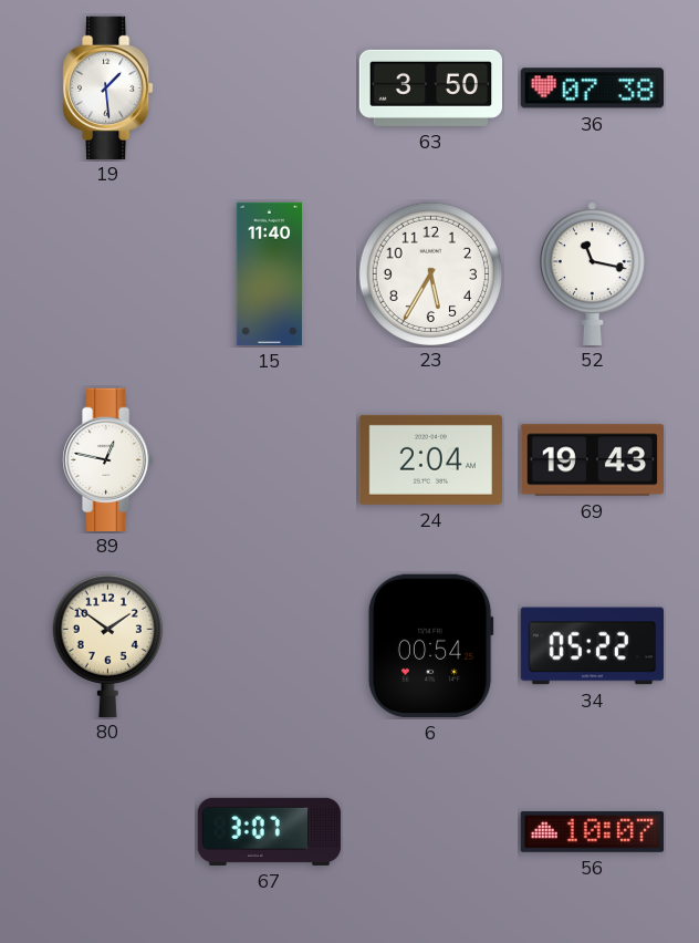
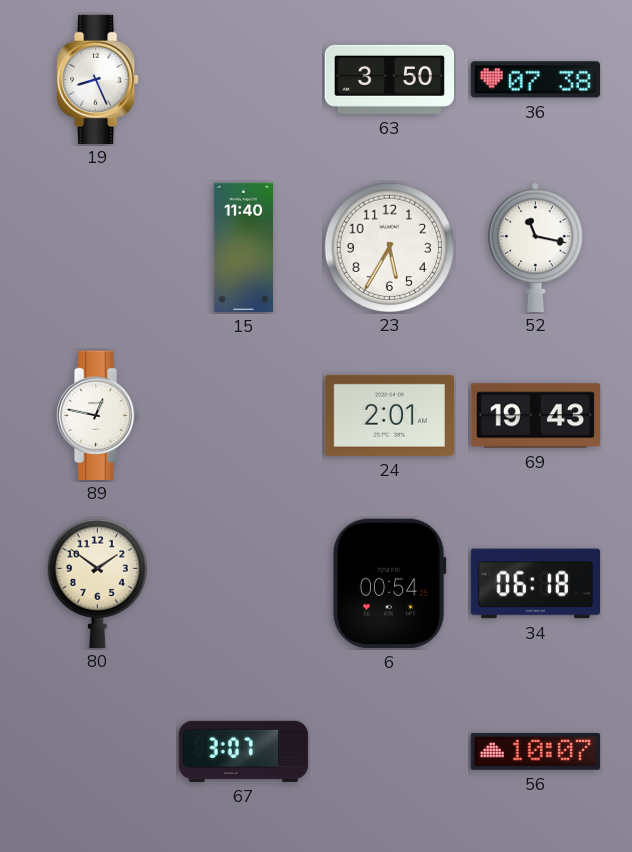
19: 1:29 -> 8:26
24: 2:04 -> 2:01
34: 05:22 -> 06:18
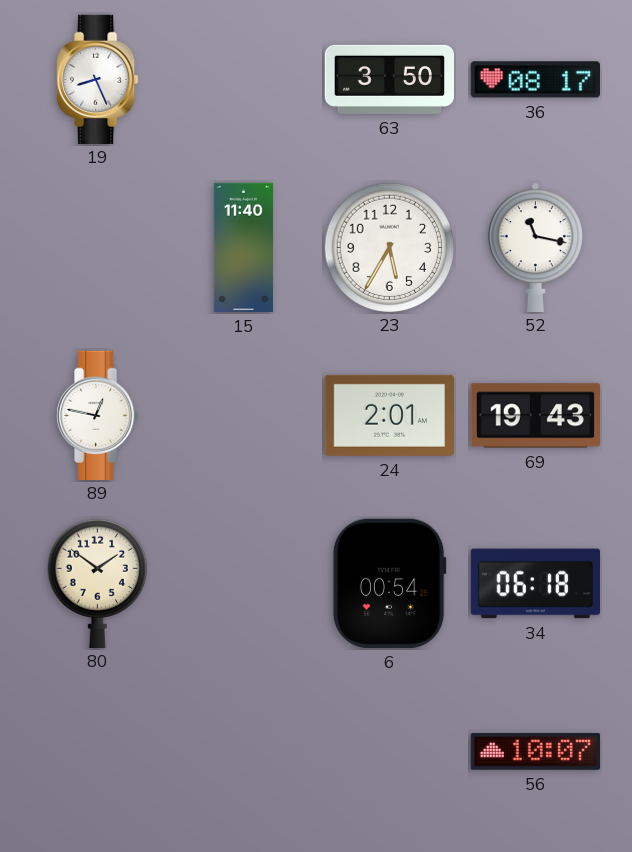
36: 07:38 -> 08:17
67: 3:07 -> none
